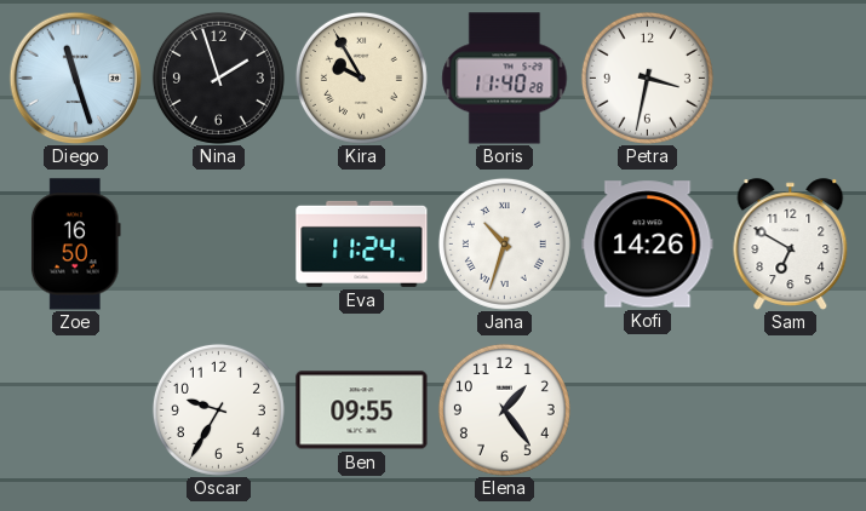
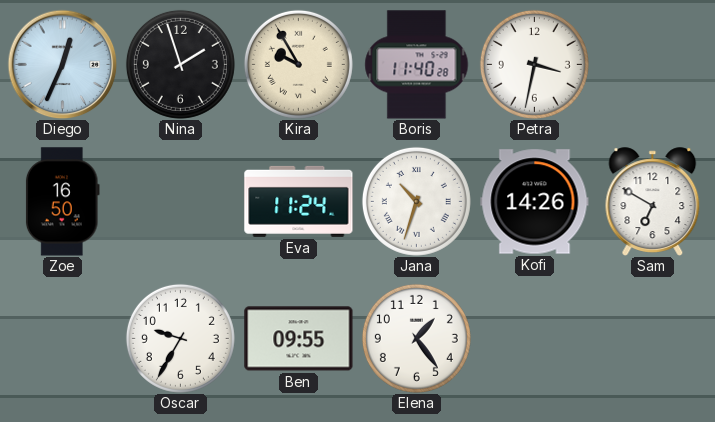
Diego: 11:27 -> 12:34
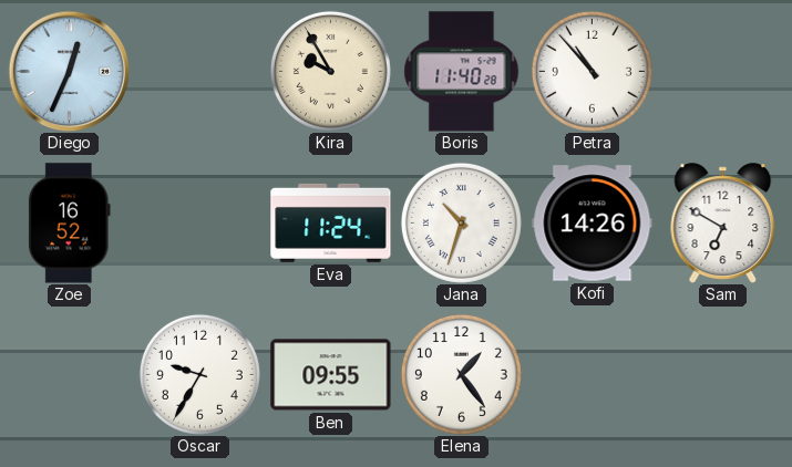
Nina: 1:57 -> none
Petra: 3:32 -> 10:53
Zoe: 16:50 -> 16:52
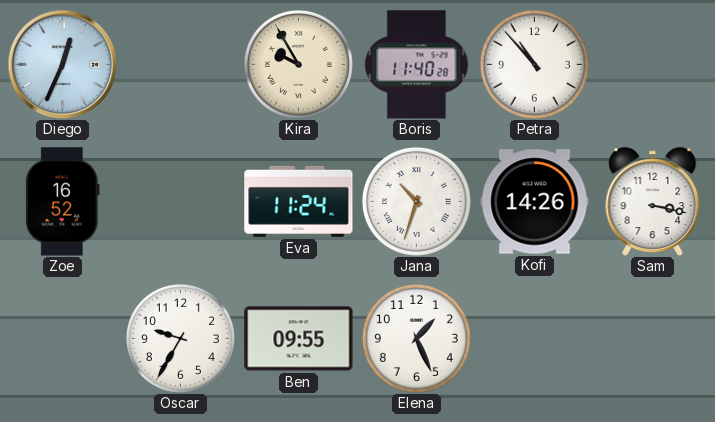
Sam: 6:50 -> 3:17
Elena: 1:24 -> 1:26
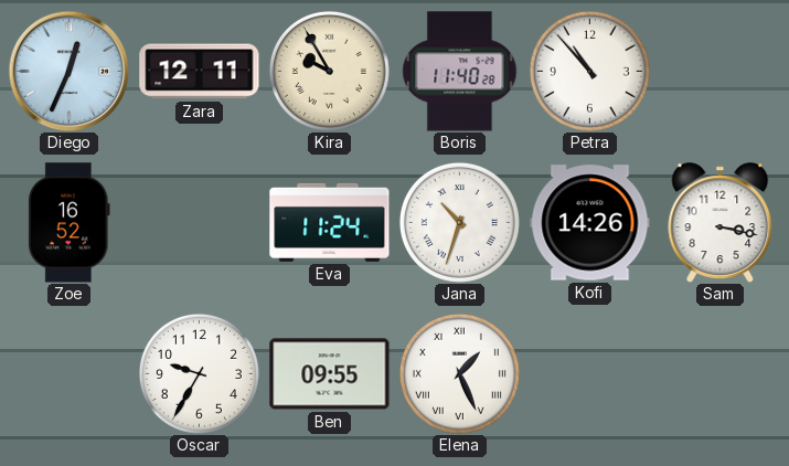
Zara: none -> 12:11
Elena numerals: Arabic -> Roman
